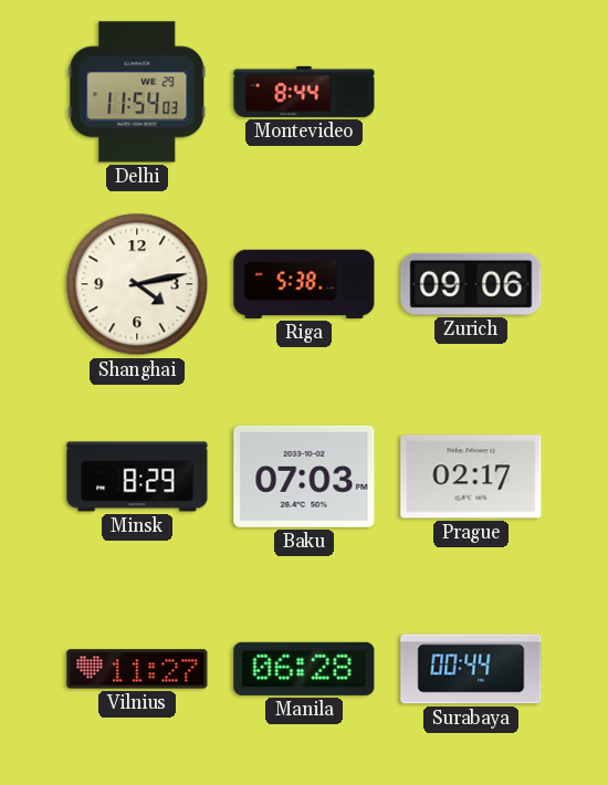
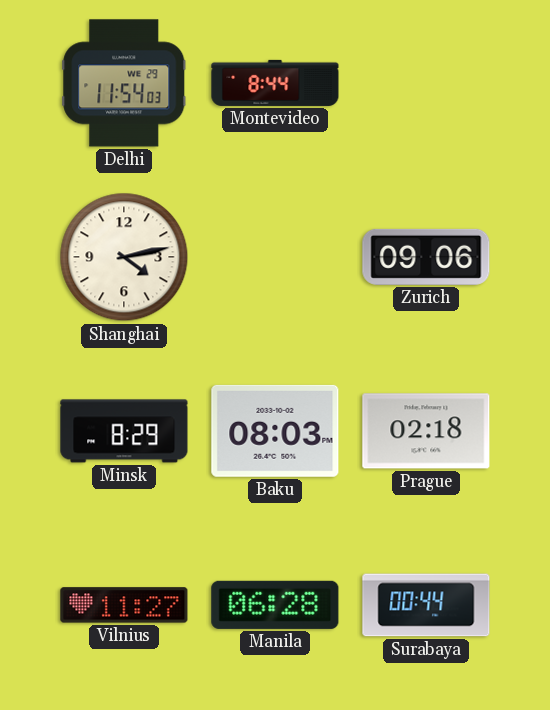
Riga: 5:38 -> none
Baku: 07:03 -> 08:03
Prague: 02:17 -> 02:18
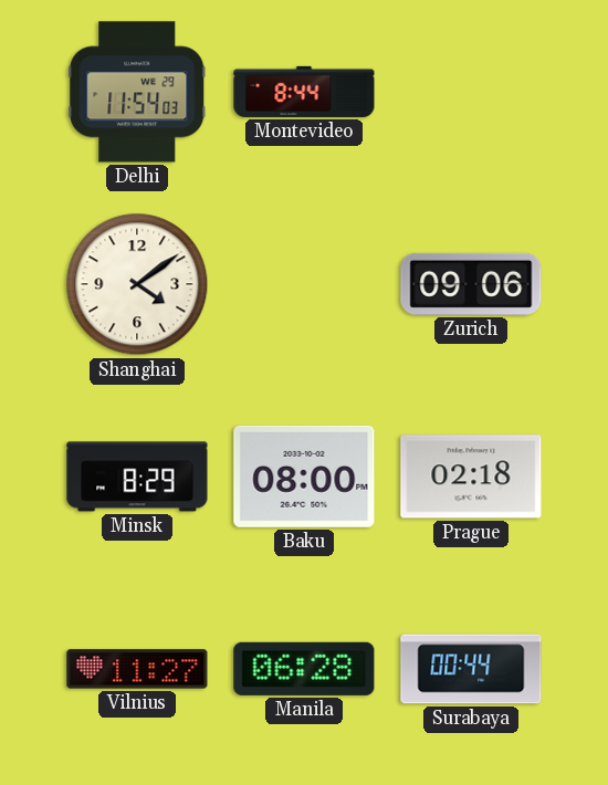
Shanghai: 4:13 -> 4:09
Baku: 08:03 -> 08:00
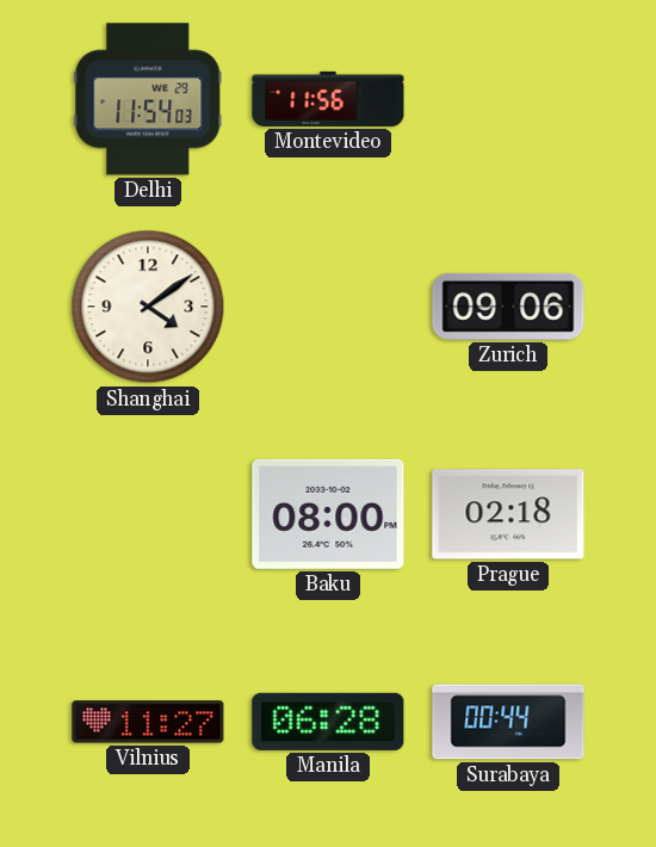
Montevideo: 8:44 -> 11:56
Minsk: 8:29 -> none
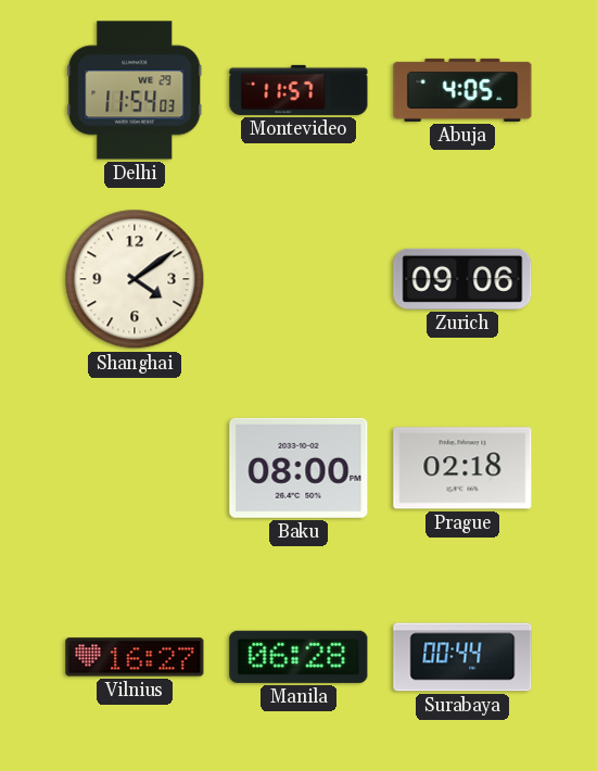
Montevideo: 11:56 -> 11:57
Abuja: none -> 4:05
Vilnius: 11:27 -> 16:27
